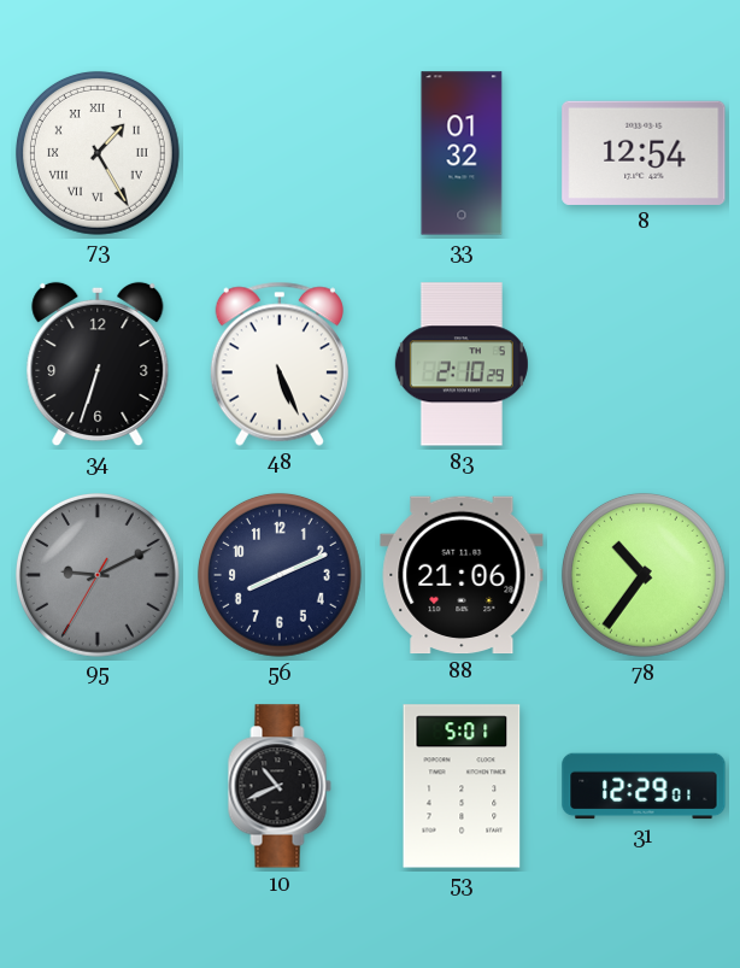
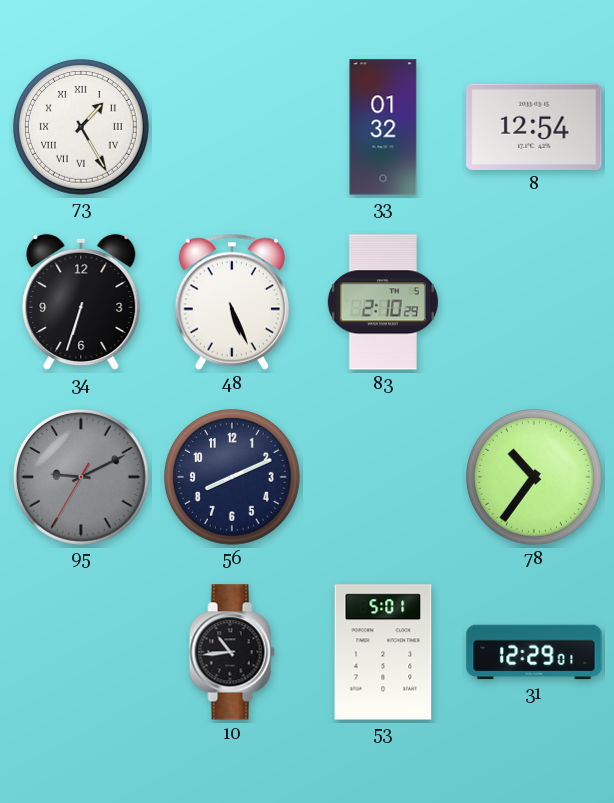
88: 21:06 -> none
10: 10:41 -> 10:44
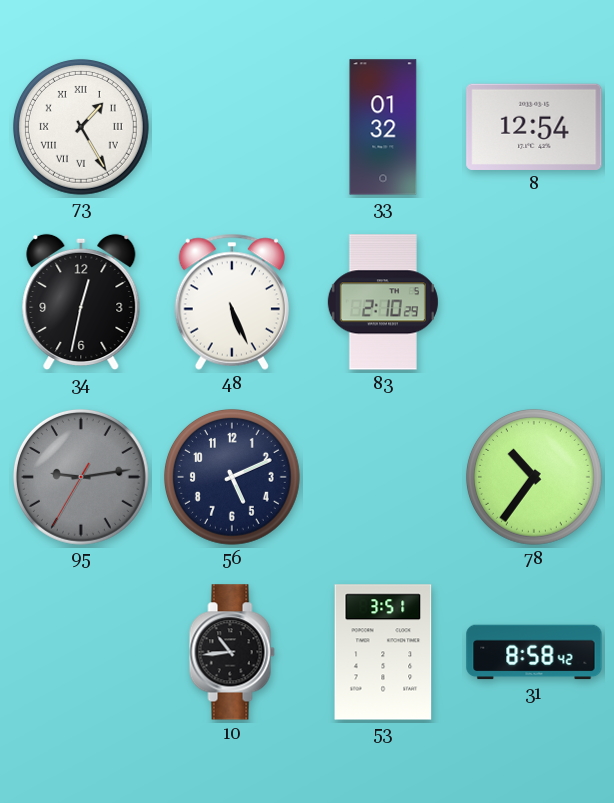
34: 6:33 -> 12:32
95: 9:10 -> 9:13
56: 8:11 -> 5:11
53: 5:01 -> 3:51
31: 12:29 -> 8:58
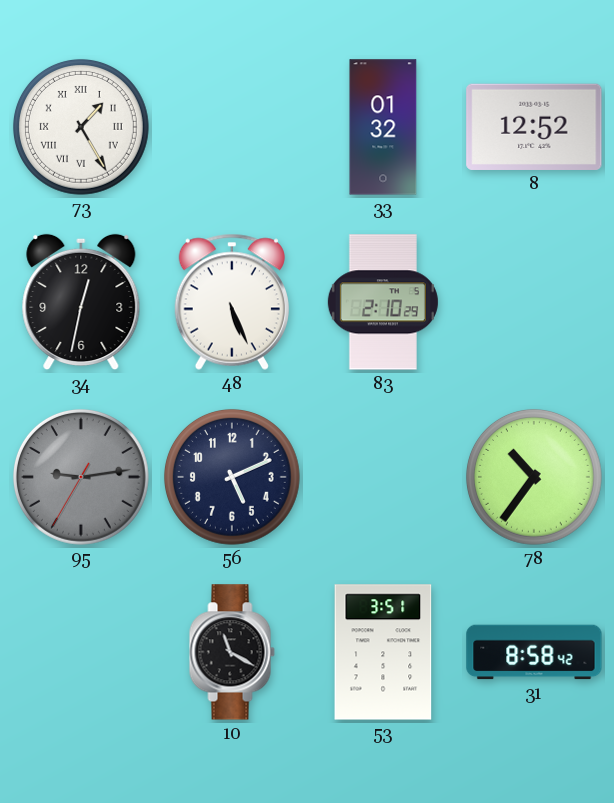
8: 12:54 -> 12:52
10: 10:44 -> 11:20
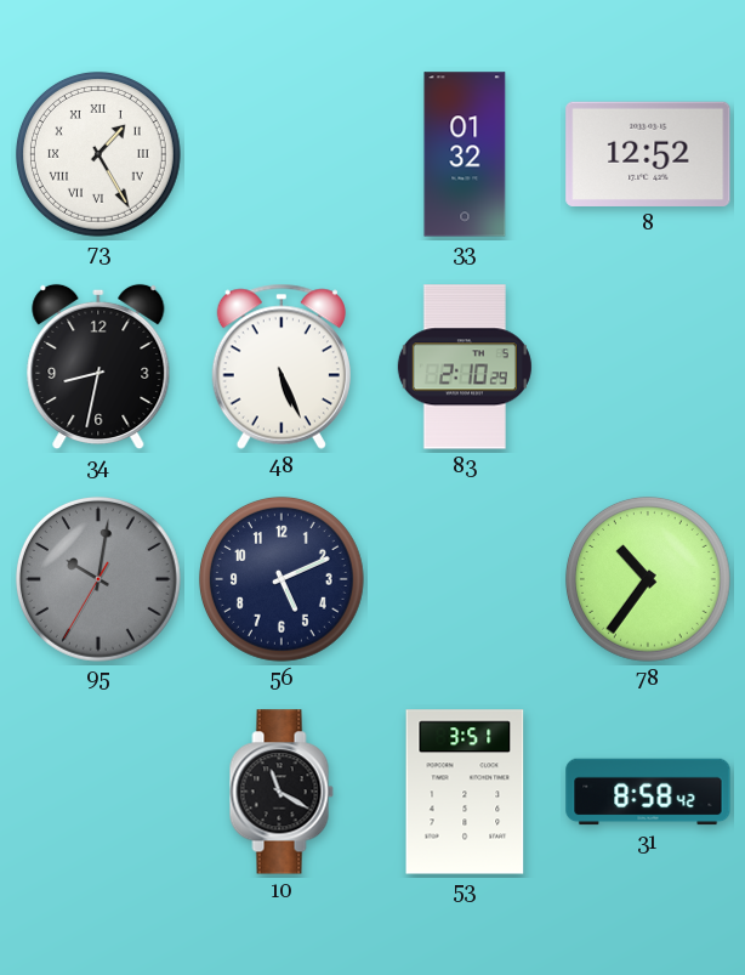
34: 12:32 -> 8:32
95: 9:13 -> 10:01
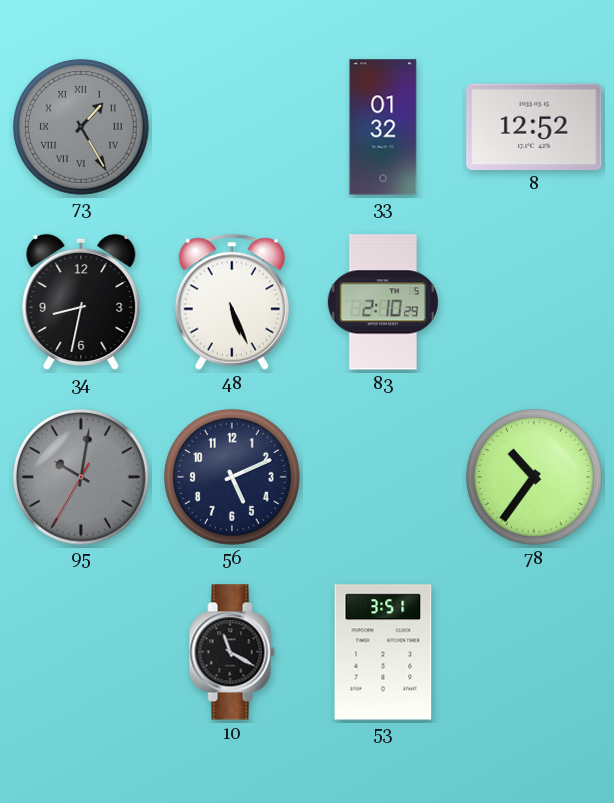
73 dial: white -> grey
31: 8:58 -> none
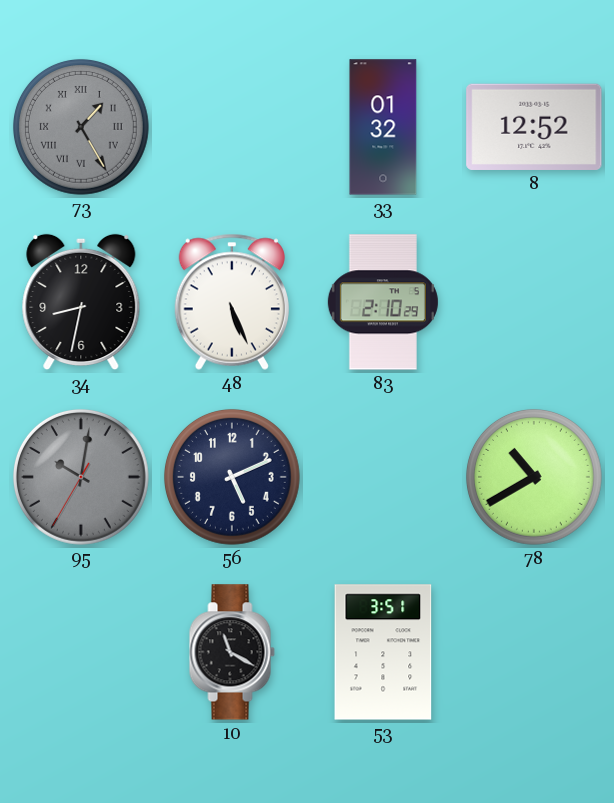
78: 10:36 -> 10:40
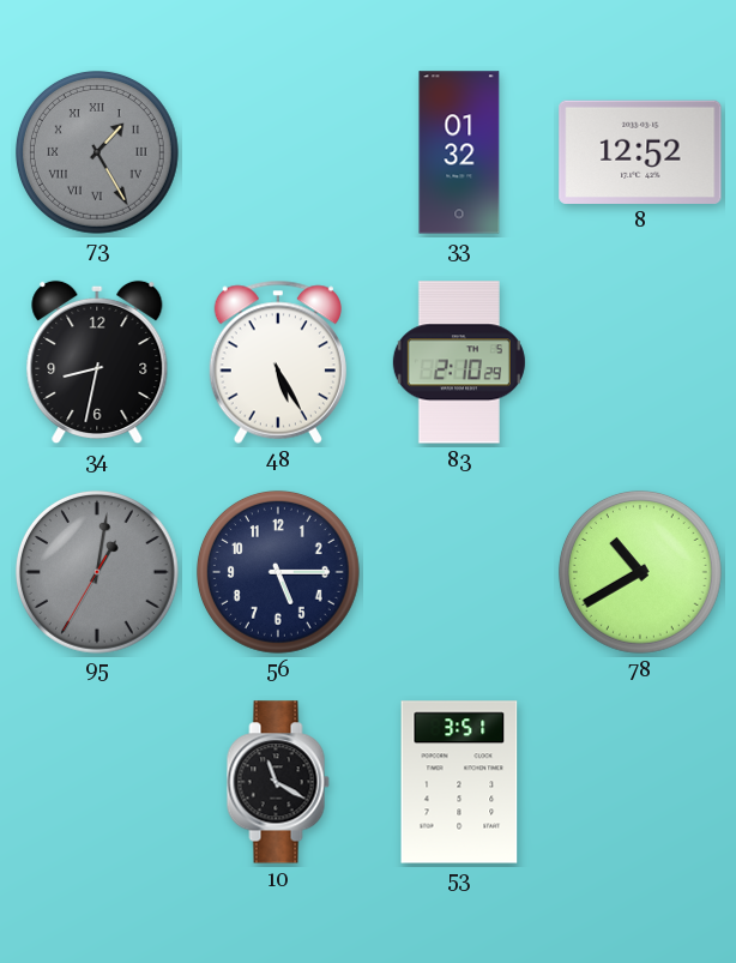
48: 5:26 -> 5:25
95: 10:01 -> 1:01
56: 5:11 -> 5:15
